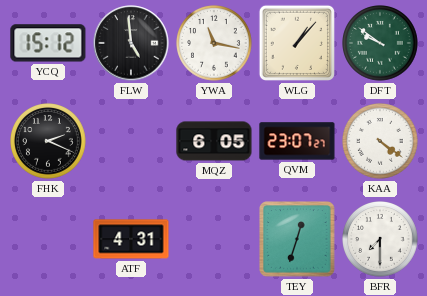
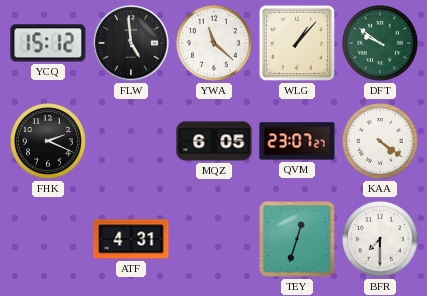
YWA: 11:17 -> 11:22
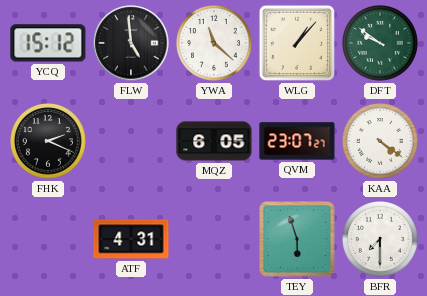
TEY: 12:33 -> 5:57
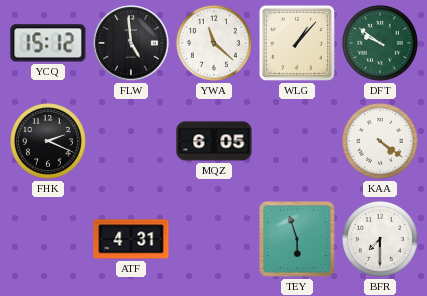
QVM: 23:07 -> none
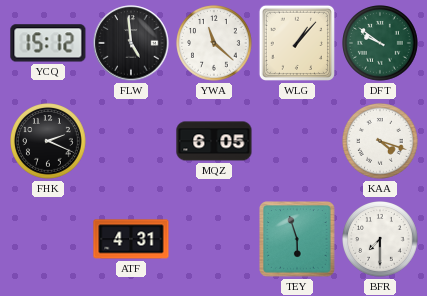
KAA: 4:21 -> 4:18
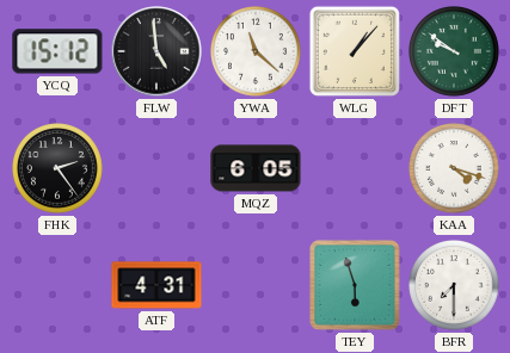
FHK: 2:19 -> 2:24
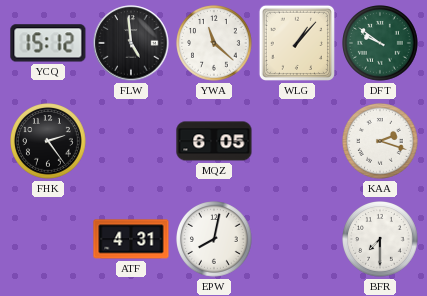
KAA: 4:18 -> 2:18
EPW: none -> 8:02
TEY: 5:57 -> none
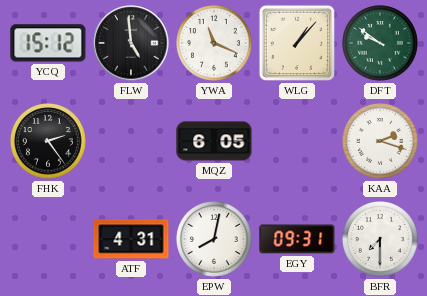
YWA: 11:22 -> 11:19
EGY: none -> 09:31
